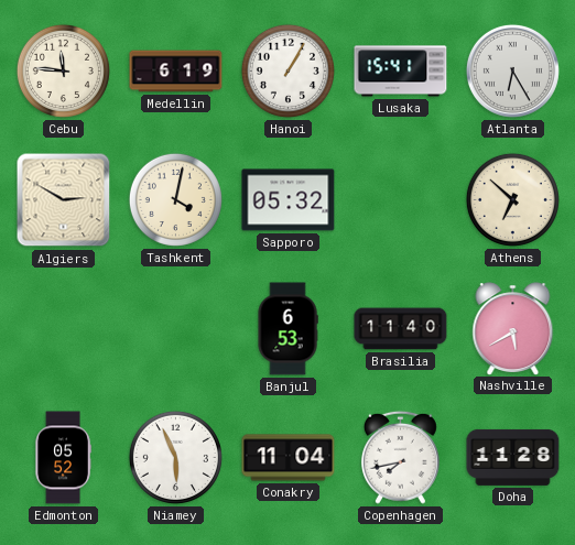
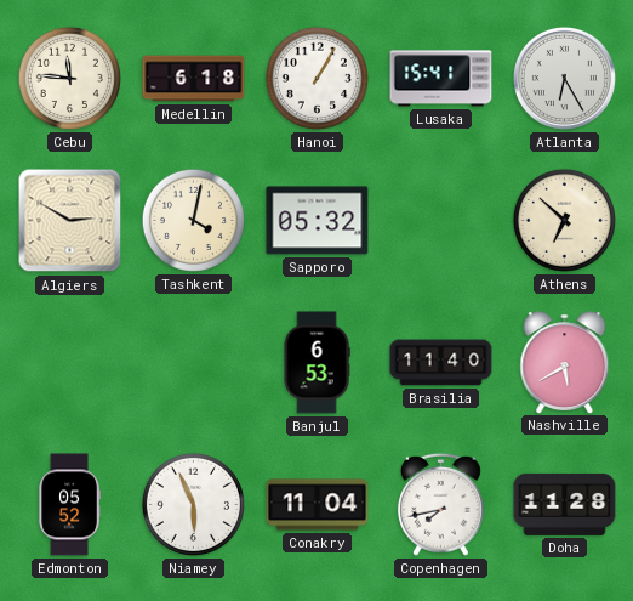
Medellin: 6:19 -> 6:18
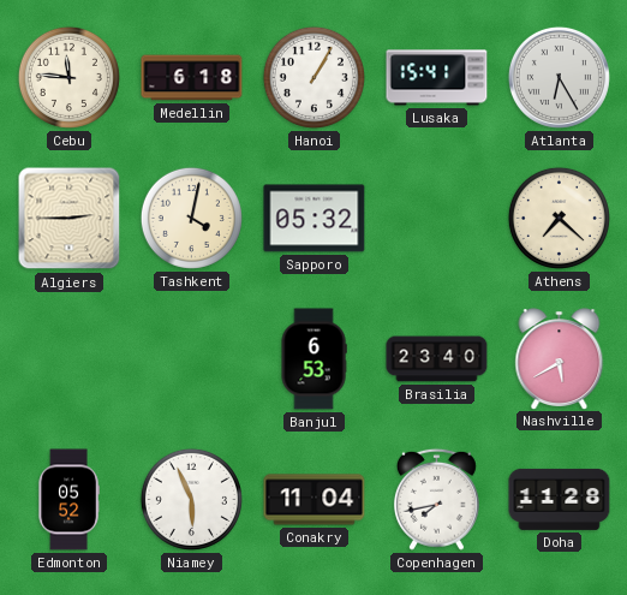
Algiers: 2:50 -> 2:45
Athens: 6:52 -> 7:22
Brasilia: 11:40 -> 23:40
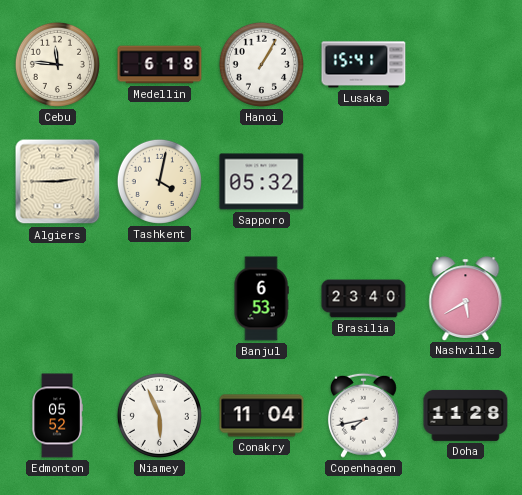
Atlanta: 6:25 -> none
Athens: 7:22 -> none
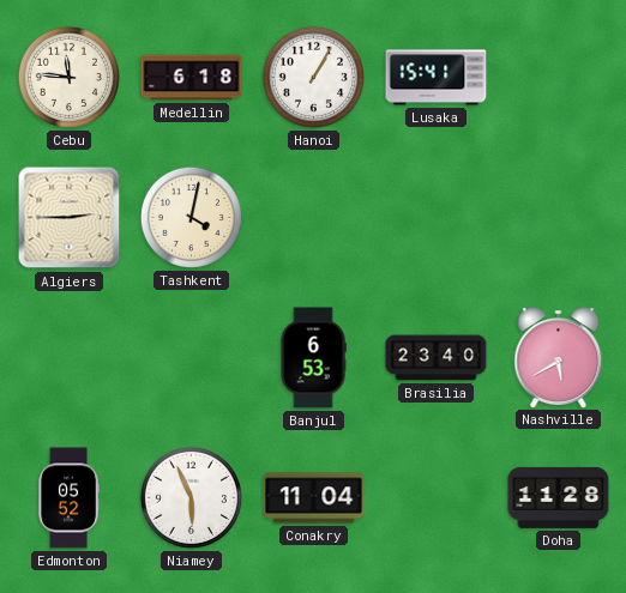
Sapporo: 05:32 -> none
Copenhagen: 7:43 -> none
